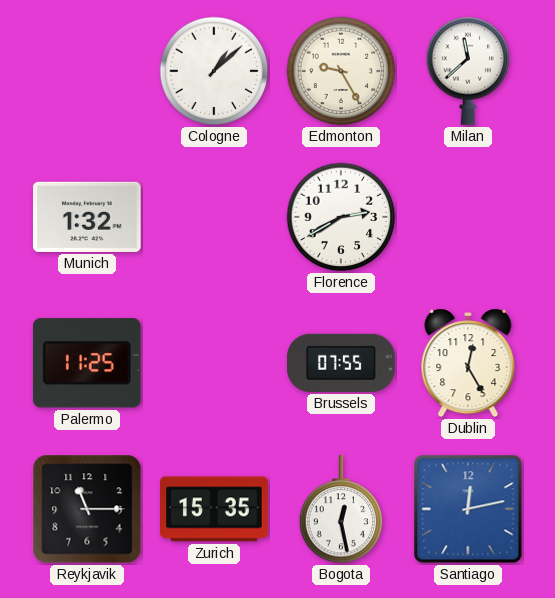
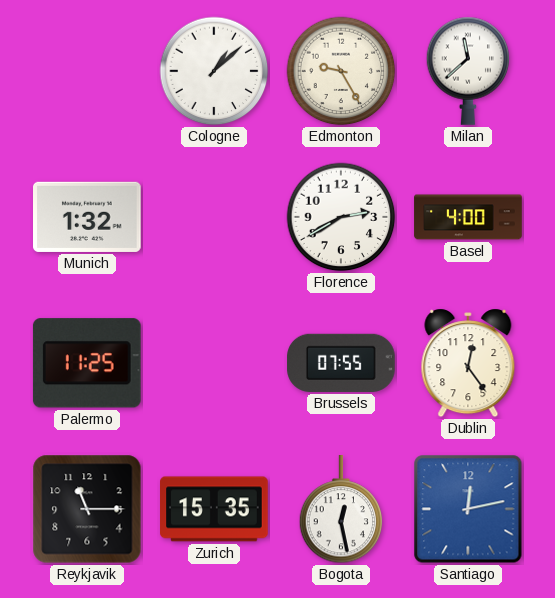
Basel: none -> 4:00
Dublin: 12:25 -> 12:24
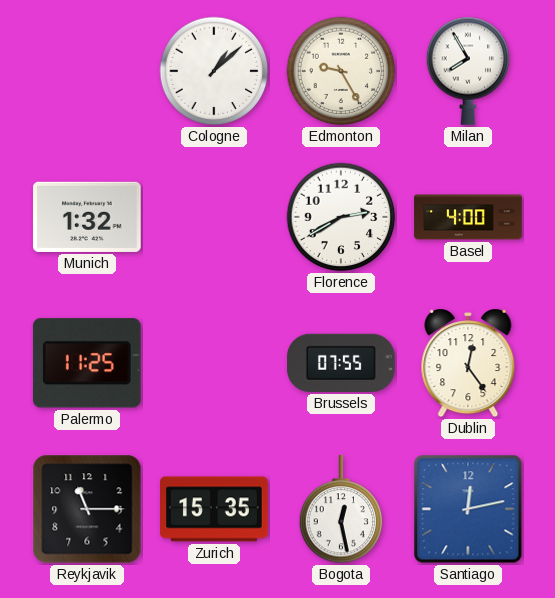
Milan: 11:38 -> 7:55
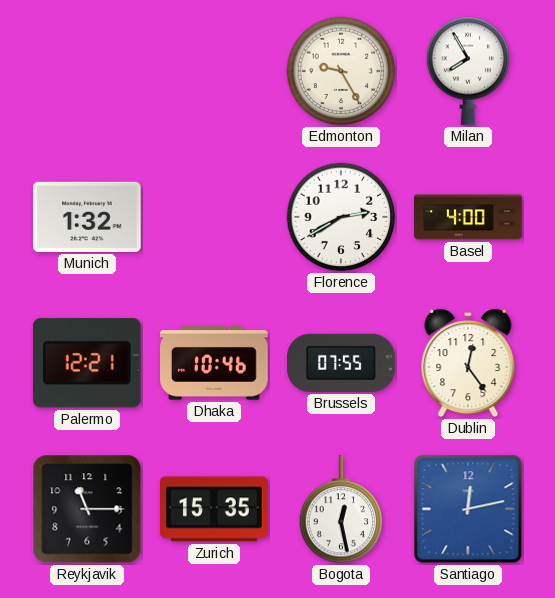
Cologne: 1:08 -> none
Palermo: 11:25 -> 12:21
Dhaka: none -> 10:46
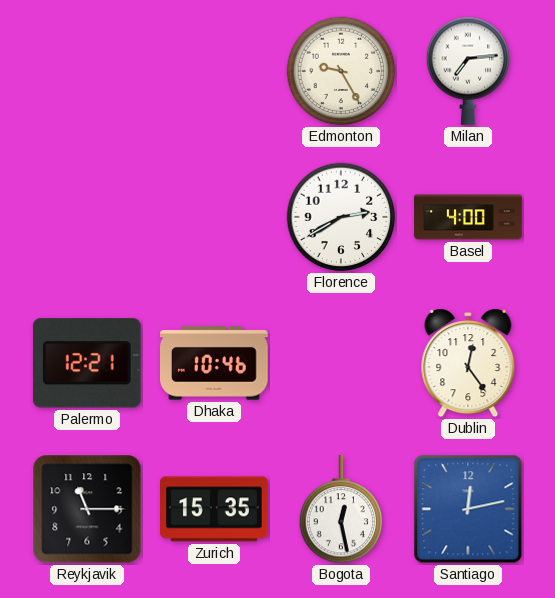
Milan: 7:55 -> 7:14
Munich: 1:32 -> none
Brussels: 07:55 -> none
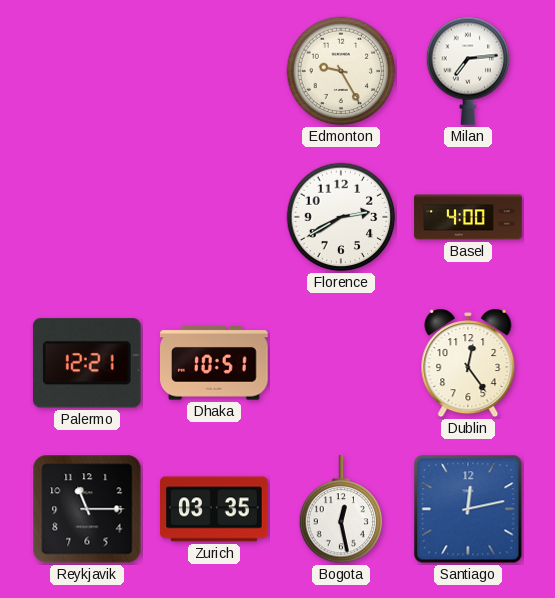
Dhaka: 10:46 -> 10:51
Zurich: 15:35 -> 03:35
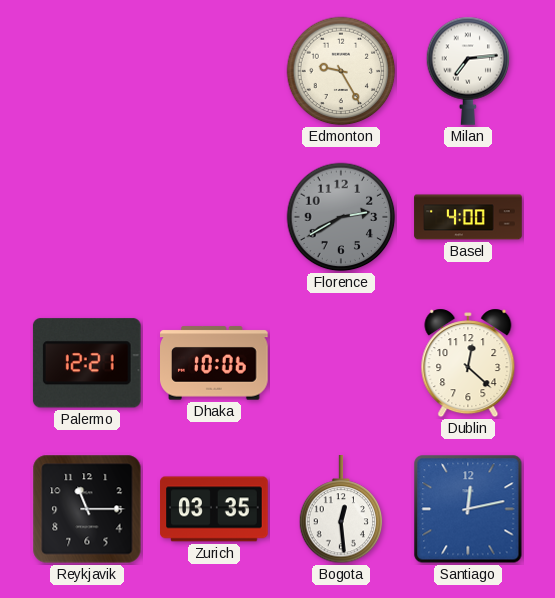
Florence dial: white -> grey
Dhaka: 10:51 -> 10:06
Dublin: 12:24 -> 12:22
Bogota: 12:28 -> 12:29
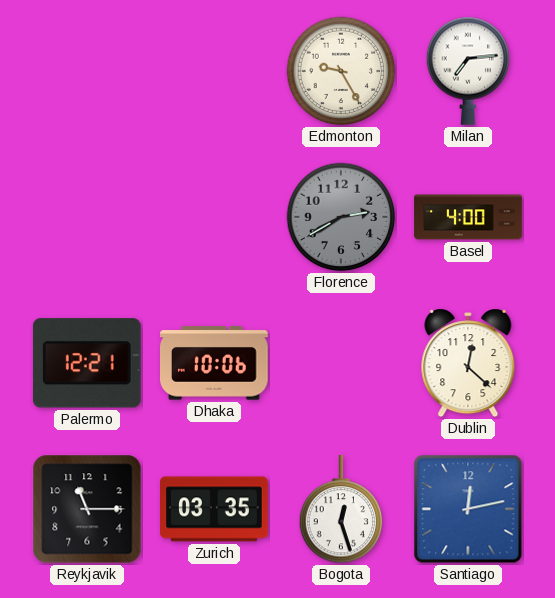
Bogota: 12:29 -> 12:27
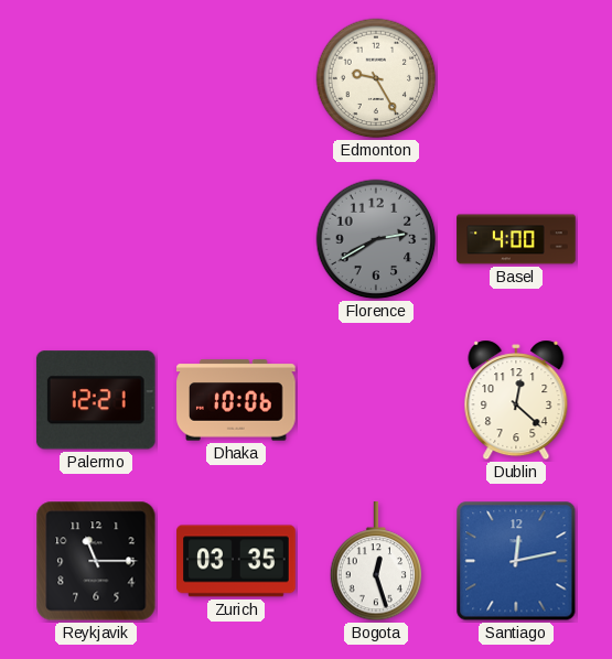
Milan: 7:14 -> none
